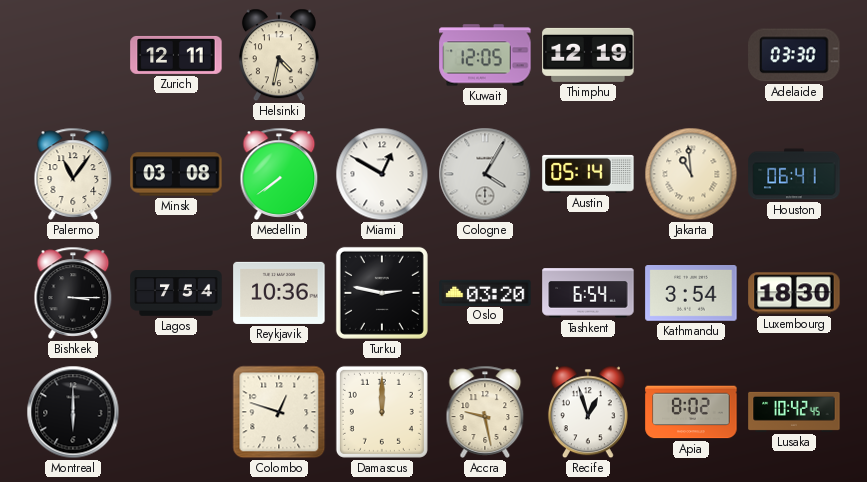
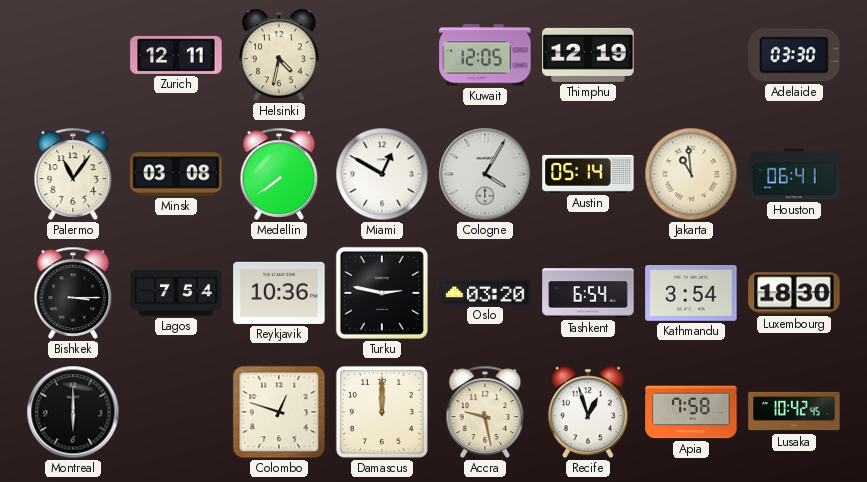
Apia: 8:02 -> 7:58
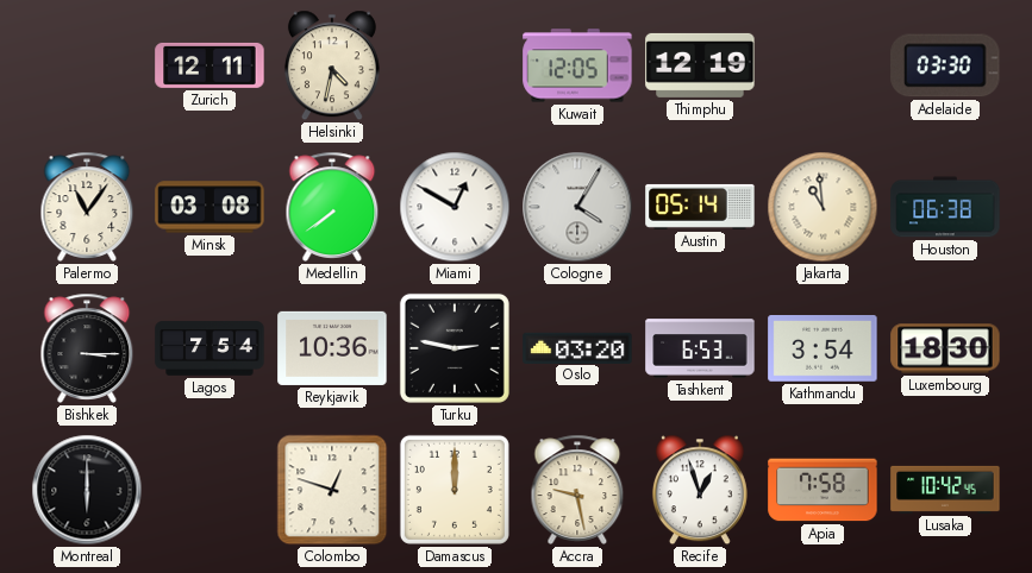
Houston: 06:41 -> 06:38
Tashkent: 6:54 -> 6:53
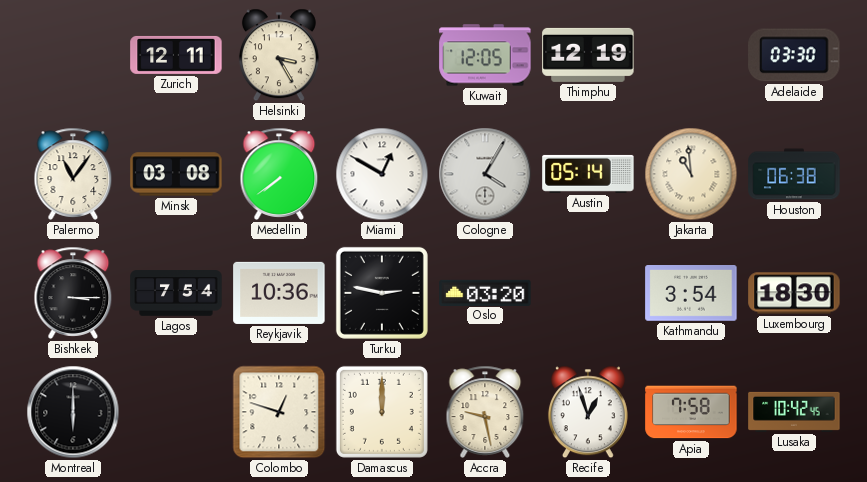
Helsinki: 4:32 -> 3:25
Tashkent: 6:53 -> none
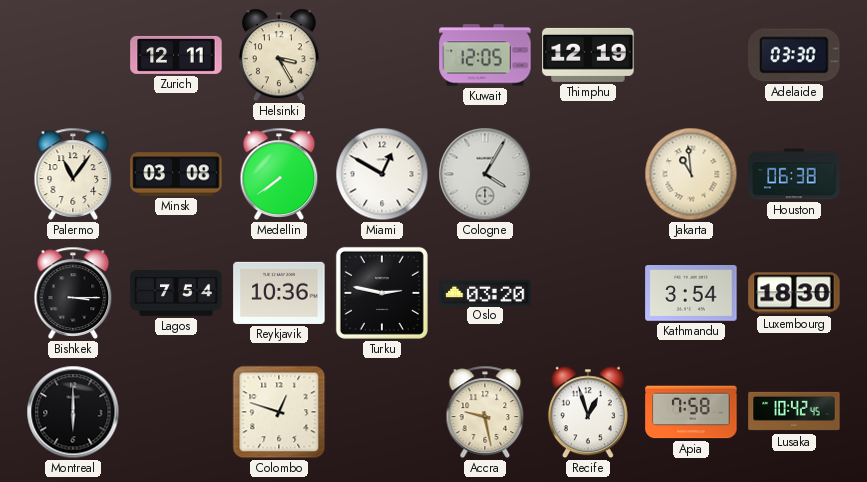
Austin: 05:14 -> none
Damascus: 12:00 -> none
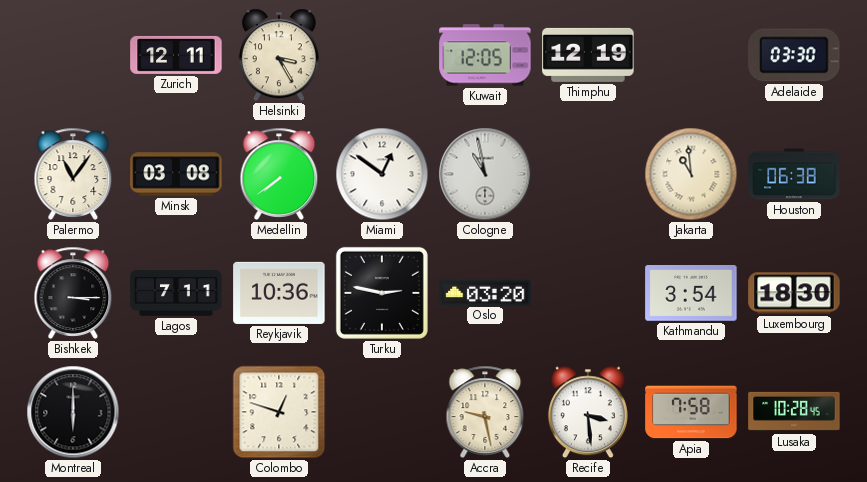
Miami: 12:50 -> 12:51
Cologne: 4:05 -> 10:58
Lagos: 7:54 -> 7:11
Recife: 12:57 -> 3:29
Lusaka: 10:42 -> 10:28
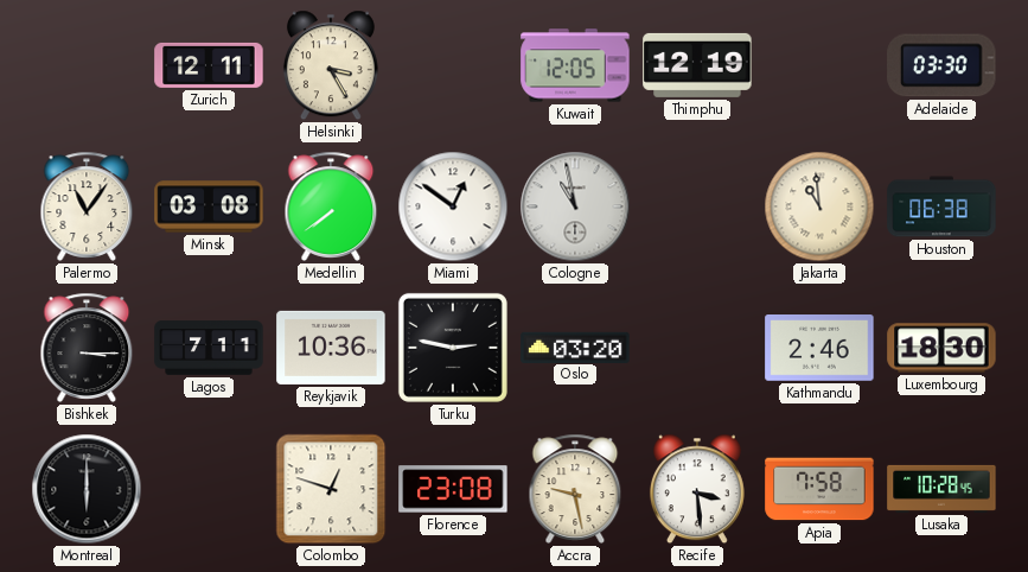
Kathmandu: 3:54 -> 2:46
Florence: none -> 23:08
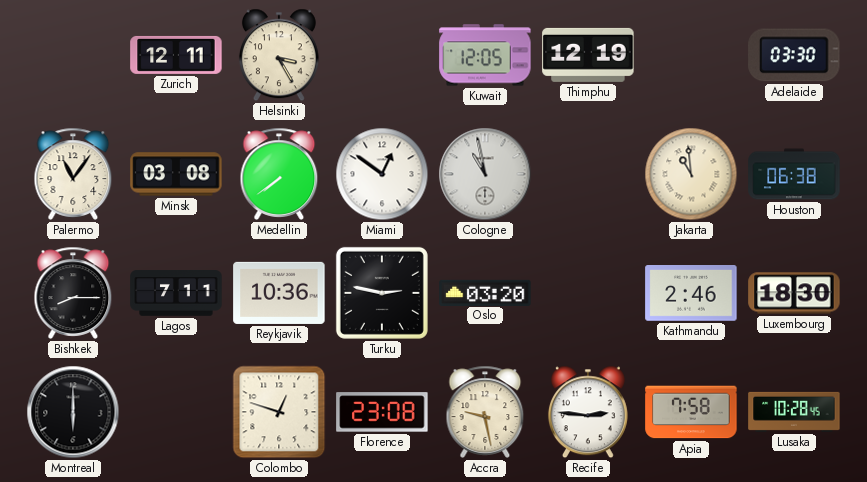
Bishkek: 3:15 -> 8:15
Recife: 3:29 -> 2:46
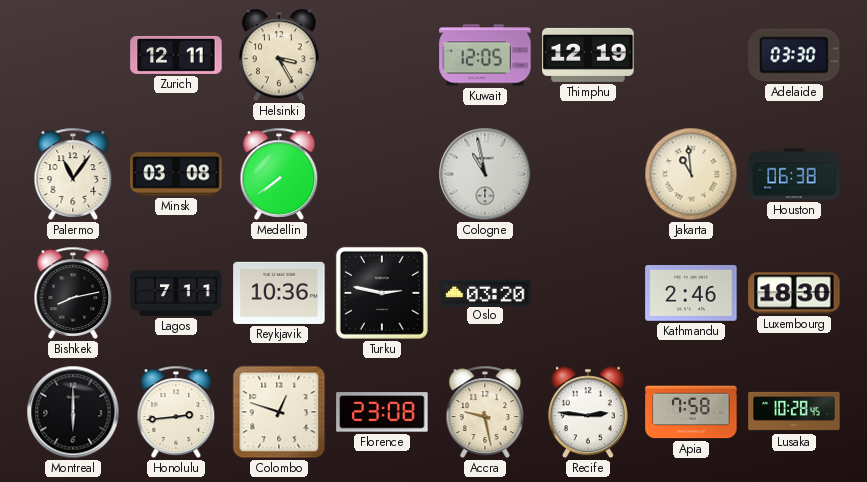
Miami: 12:51 -> none
Bishkek: 8:15 -> 8:13
Honolulu: none -> 2:44
